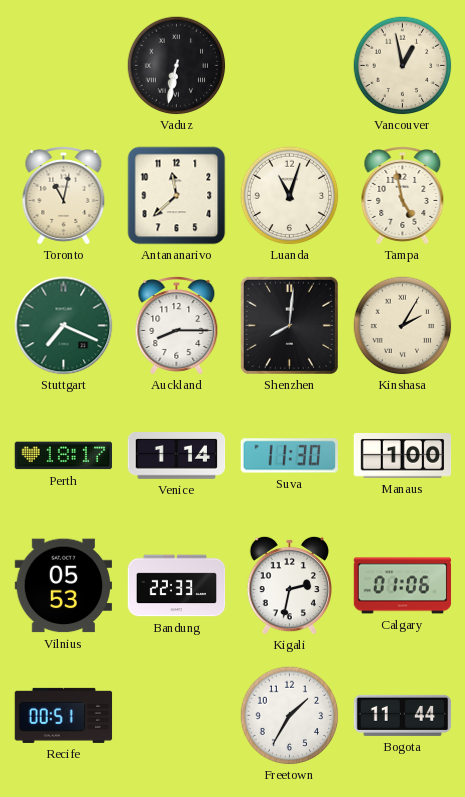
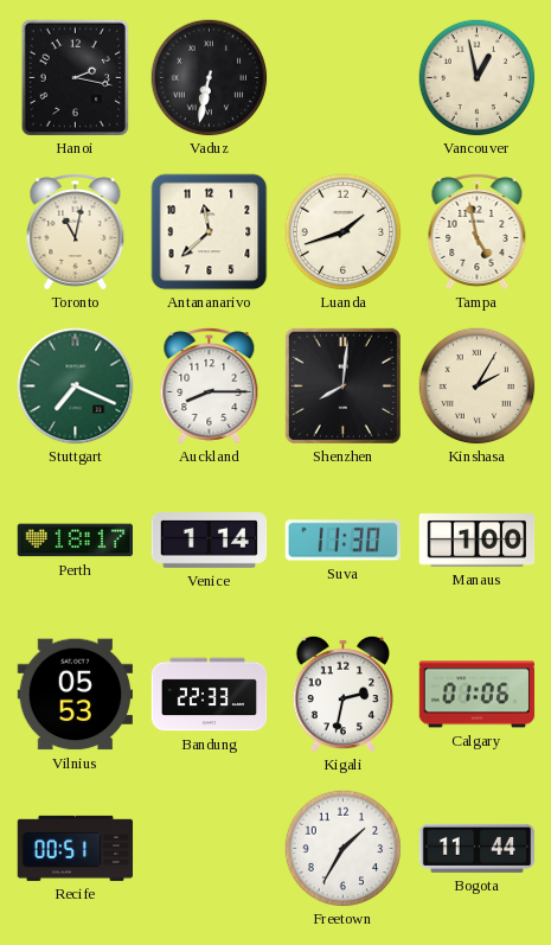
Hanoi: none -> 2:17
Luanda: 11:03 -> 1:42
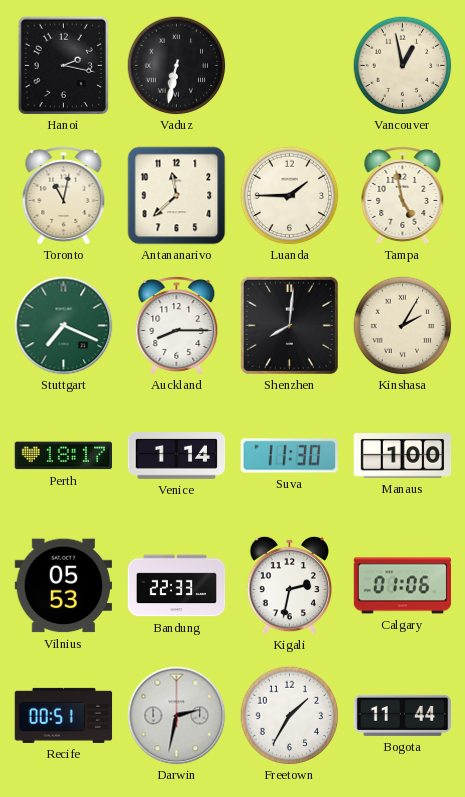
Luanda: 1:42 -> 1:45
Darwin: none -> 2:32
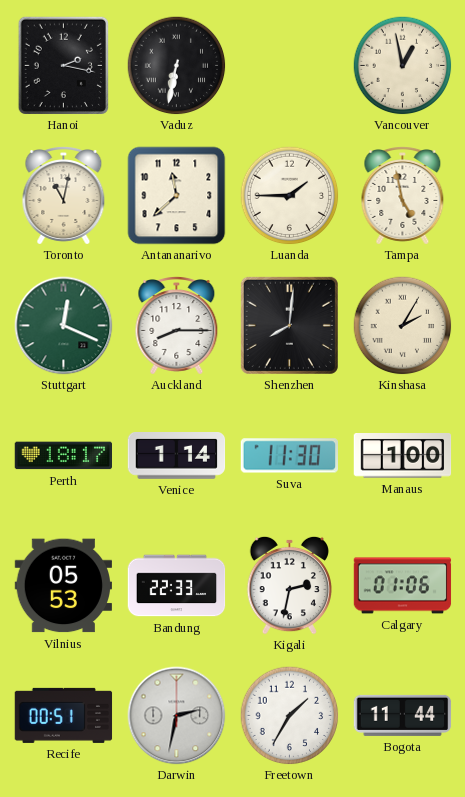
Stuttgart: 7:19 -> 12:19
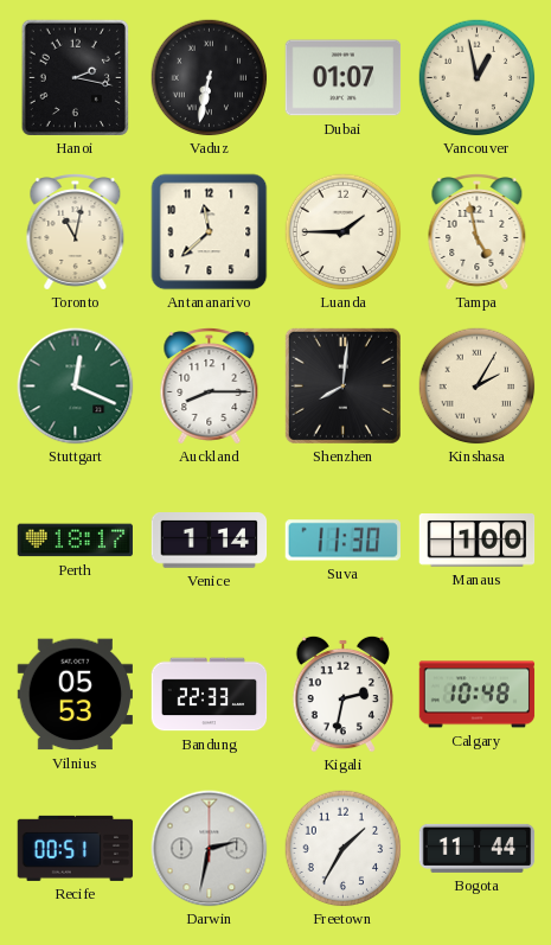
Dubai: none -> 01:07
Calgary: 01:06 -> 10:48
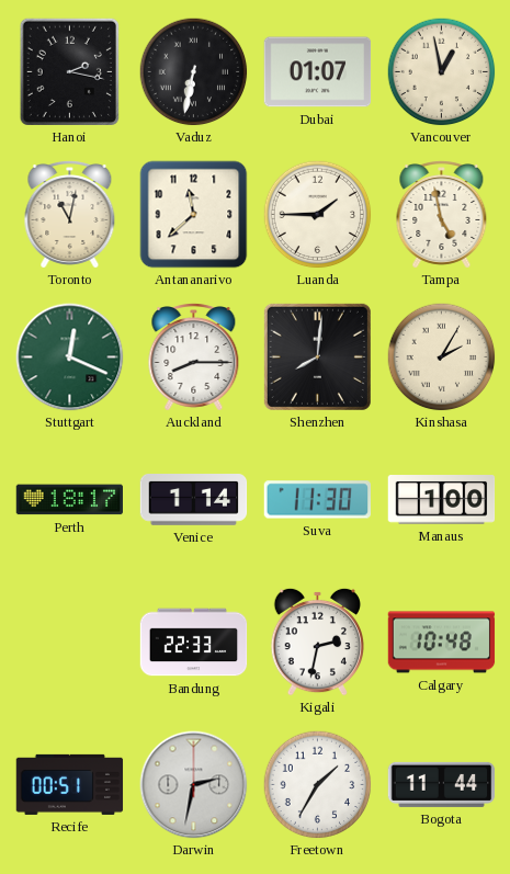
Vilnius: 05:53 -> none
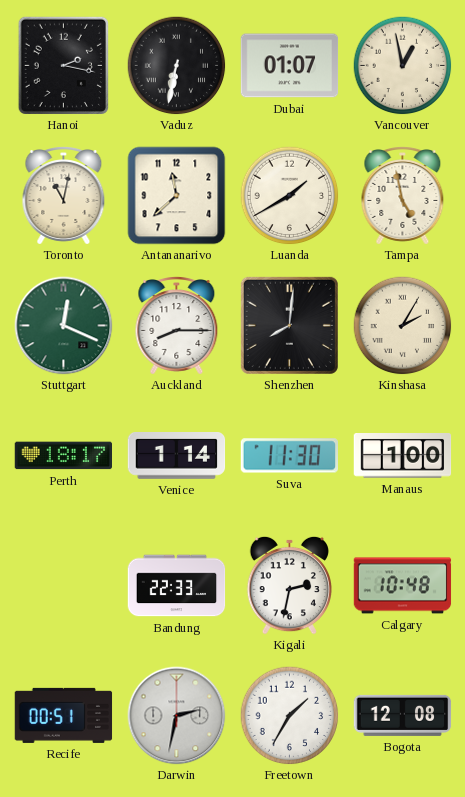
Luanda: 1:45 -> 1:40
Bogota: 11:44 -> 12:08
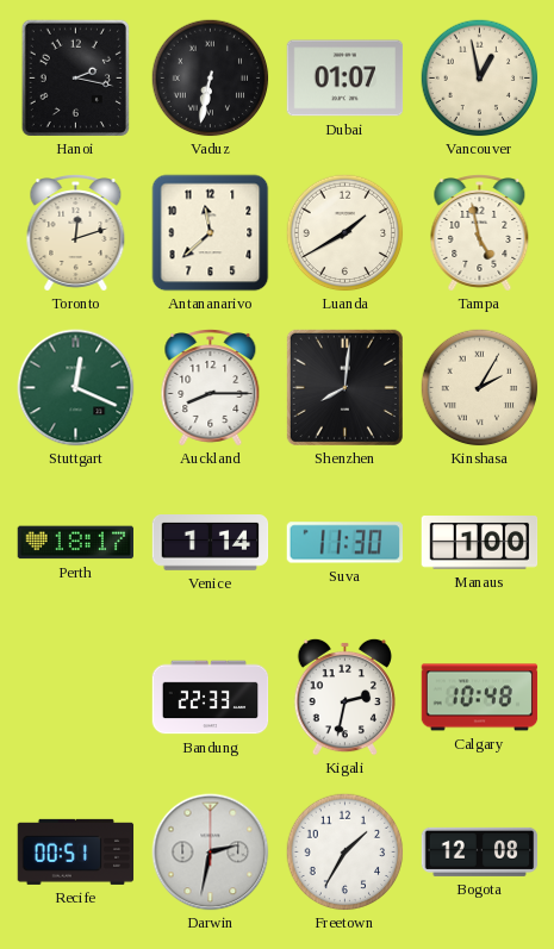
Toronto: 11:02 -> 12:12
